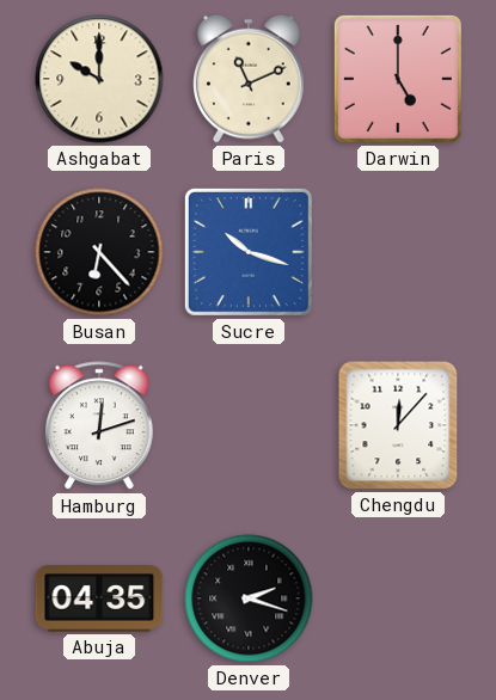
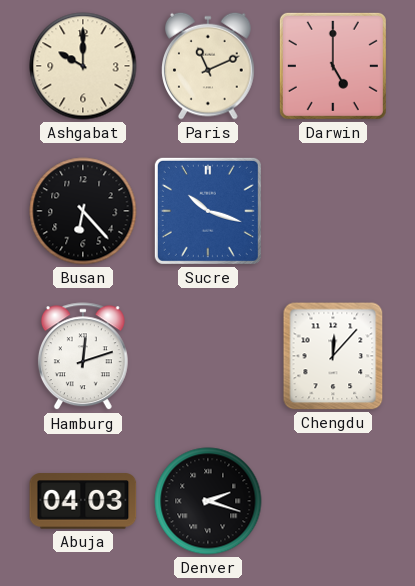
Abuja: 04:35 -> 04:03
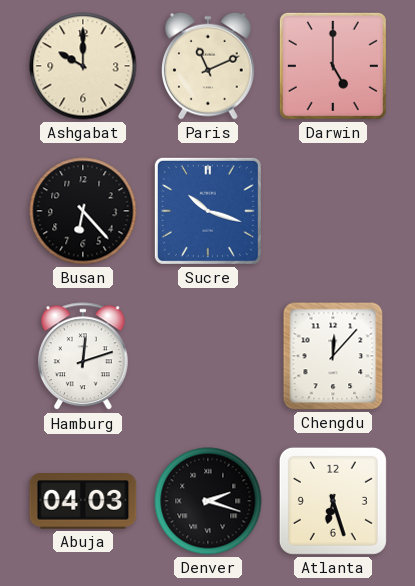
Atlanta: none -> 6:27
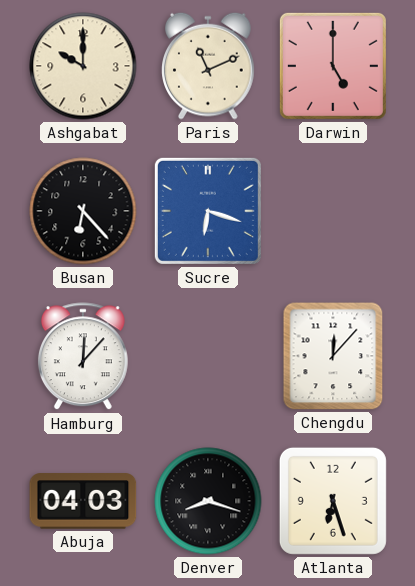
Sucre: 10:18 -> 6:18
Hamburg: 12:12 -> 12:07
Denver: 2:18 -> 8:18
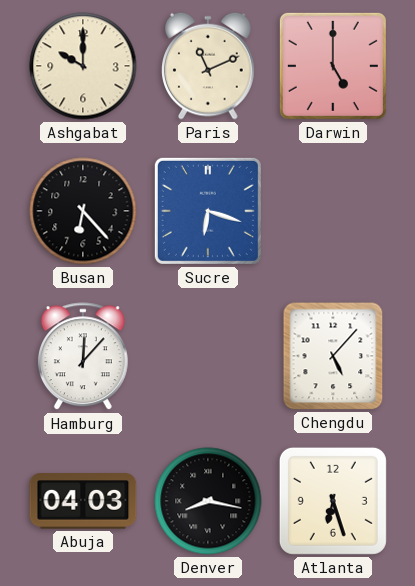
Chengdu: 12:07 -> 5:07
Denver: 8:18 -> 8:17
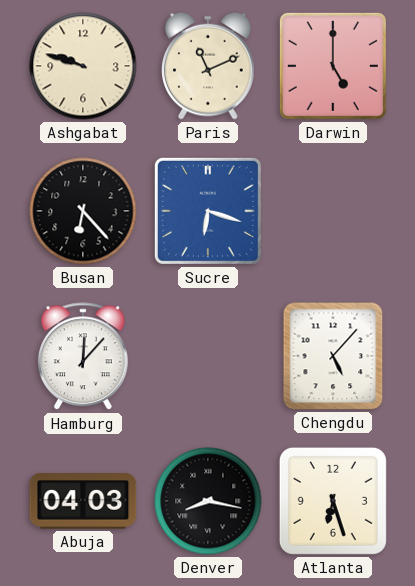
Ashgabat: 10:00 -> 9:48
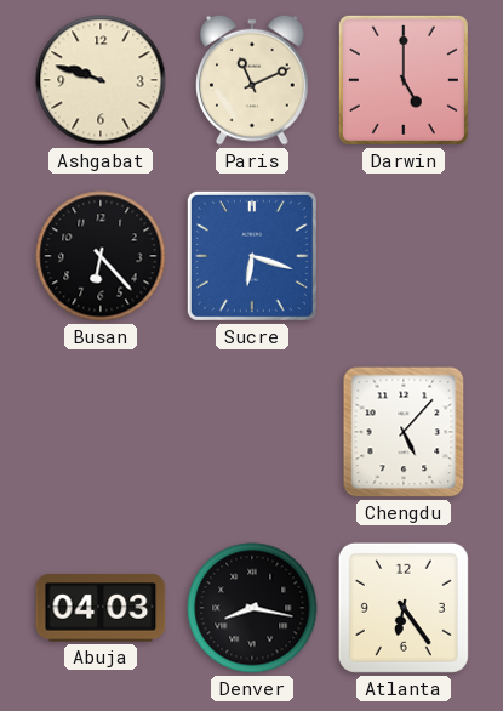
Hamburg: 12:07 -> none
Atlanta: 6:27 -> 6:24
